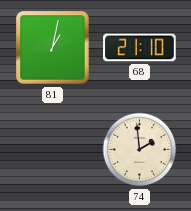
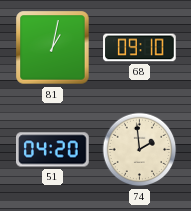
68: 21:10 -> 09:10
51: none -> 04:20
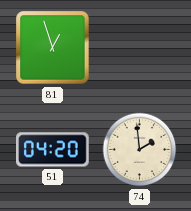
81: 1:02 -> 12:57
68: 09:10 -> none
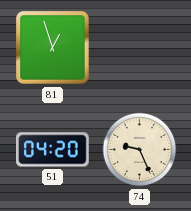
74: 1:59 -> 9:26
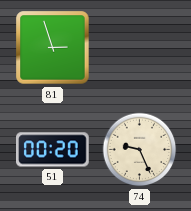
81: 12:57 -> 2:57
51: 04:20 -> 00:20
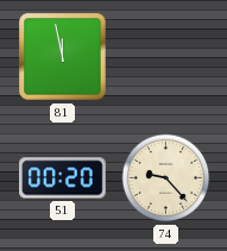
81: 2:57 -> 11:58
74: 9:26 -> 9:23
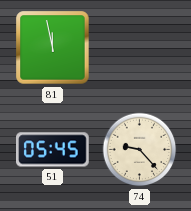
51: 00:20 -> 05:45
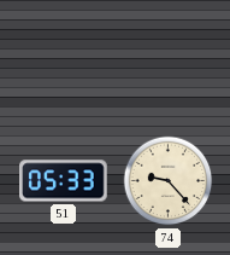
81: 11:58 -> none
51: 05:45 -> 05:33
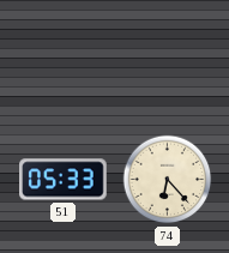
74: 9:23 -> 6:23
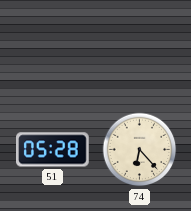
51: 05:33 -> 05:28
